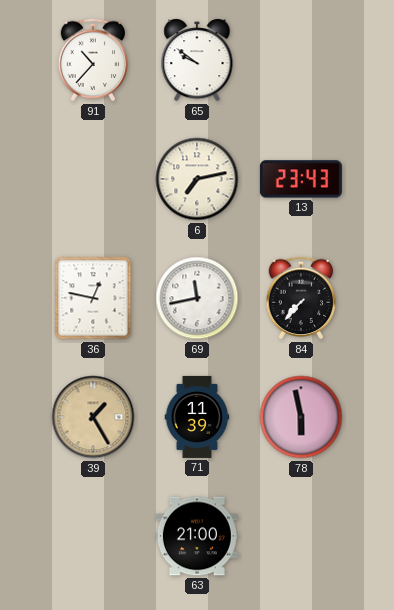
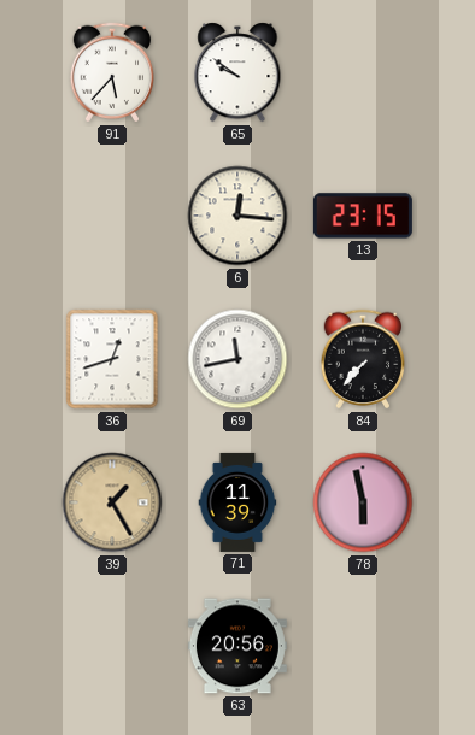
91: 10:37 -> 5:37
6: 7:13 -> 12:16
13: 23:43 -> 23:15
36: 12:47 -> 12:42
63: 21:00 -> 20:56
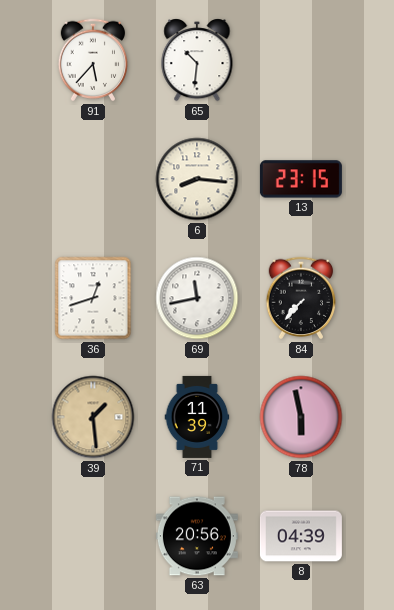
65: 9:51 -> 10:31
6: 12:16 -> 8:16
39: 1:25 -> 1:29
8: none -> 04:39
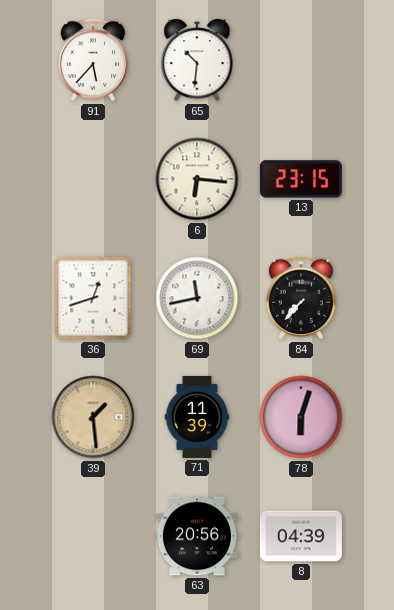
6: 8:16 -> 6:16
78: 5:58 -> 6:03
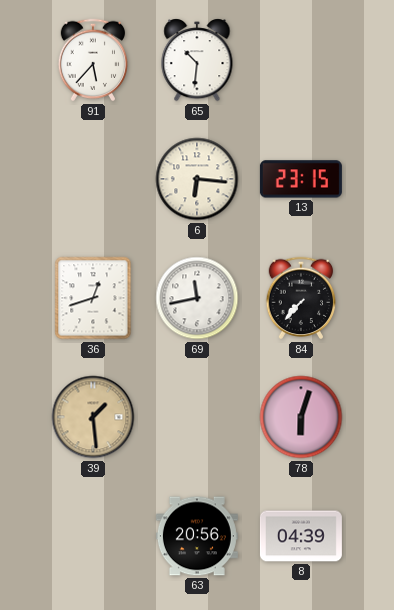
71: 11:39 -> none
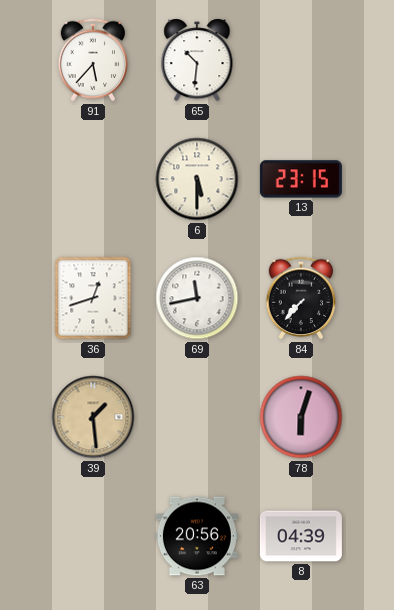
6: 6:16 -> 5:30
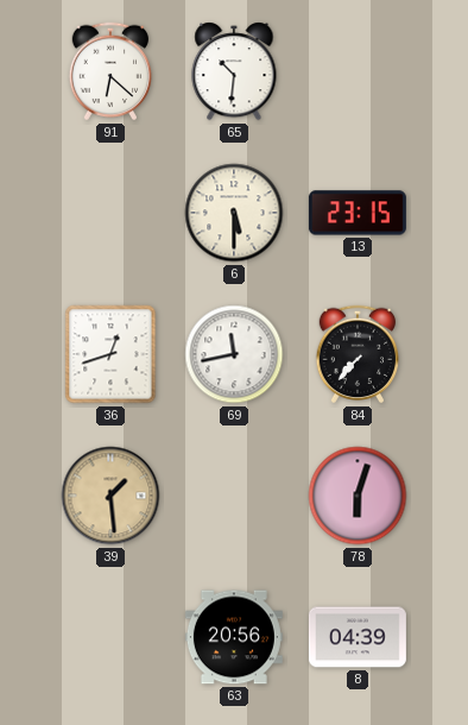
91: 5:37 -> 6:22
